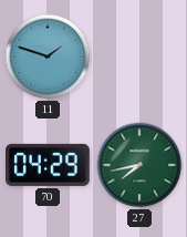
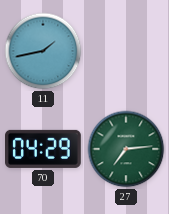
11: 1:48 -> 1:43
27: 7:43 -> 7:14
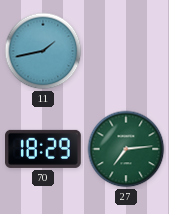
70: 04:29 -> 18:29
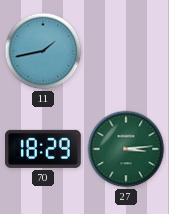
27: 7:14 -> 3:14
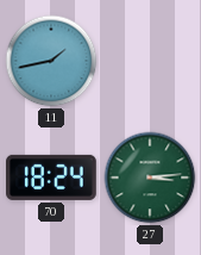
70: 18:29 -> 18:24
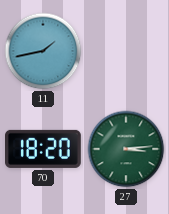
70: 18:24 -> 18:20
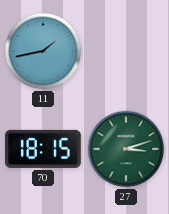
70: 18:20 -> 18:15
27: 3:14 -> 3:12
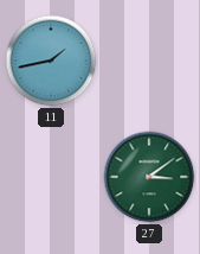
70: 18:15 -> none
27: 3:12 -> 3:09
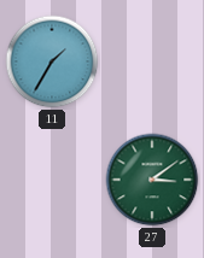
11: 1:43 -> 1:35
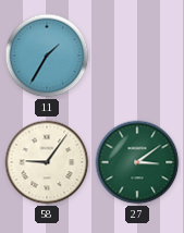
58: none -> 9:06
